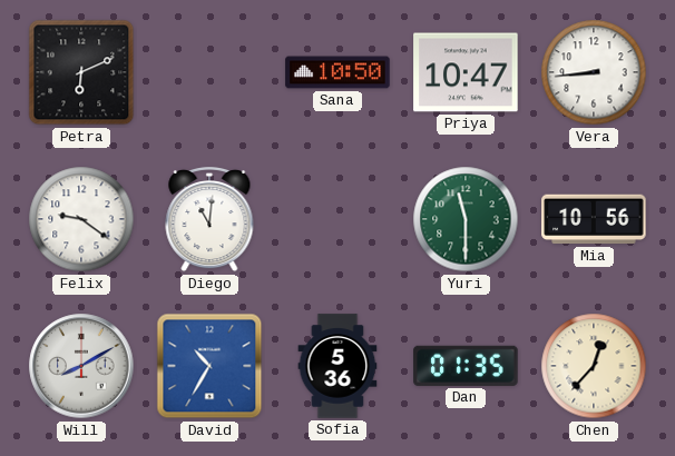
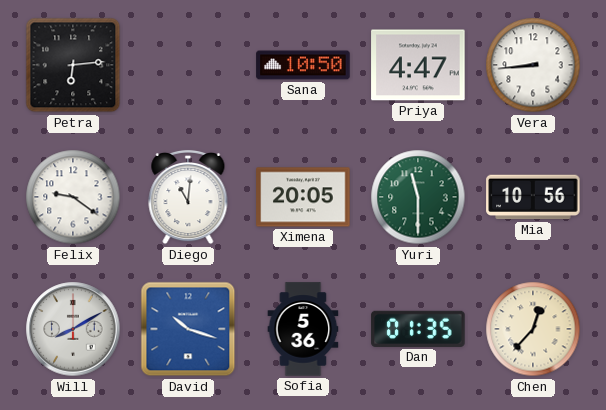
Petra: 6:11 -> 6:14
Priya: 10:47 -> 4:47
Ximena: none -> 20:05
David: 10:35 -> 10:18
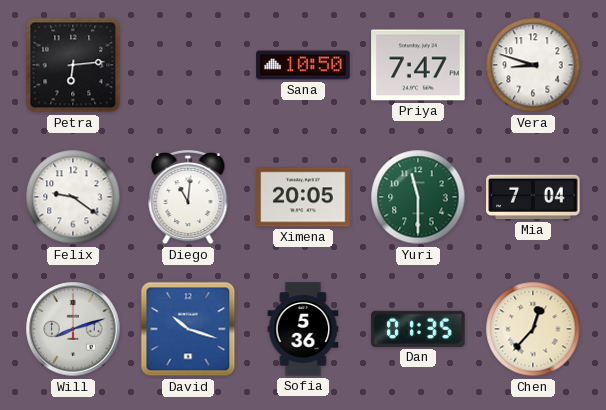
Priya: 4:47 -> 7:47
Vera: 8:44 -> 8:48
Mia: 10:56 -> 7:04
Will: 8:10 -> 8:12
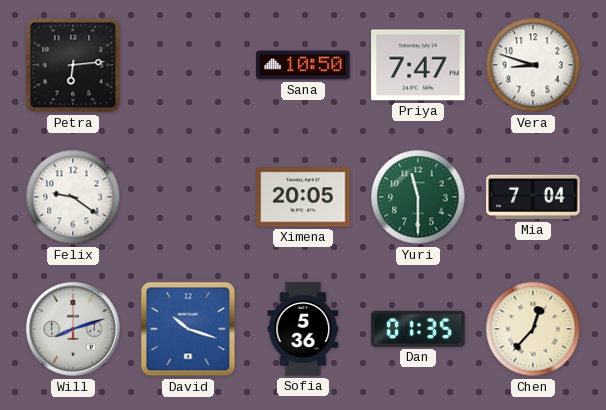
Diego: 11:01 -> none
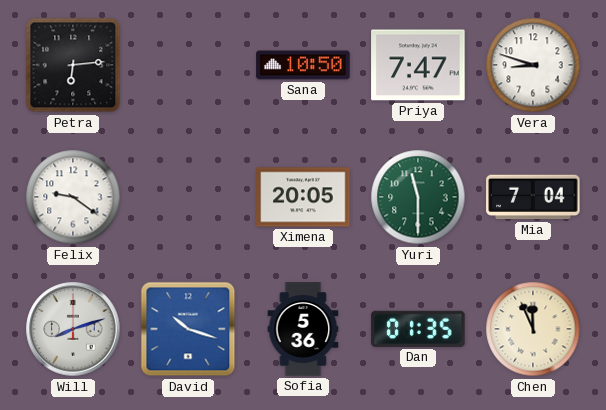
Chen: 12:37 -> 11:56
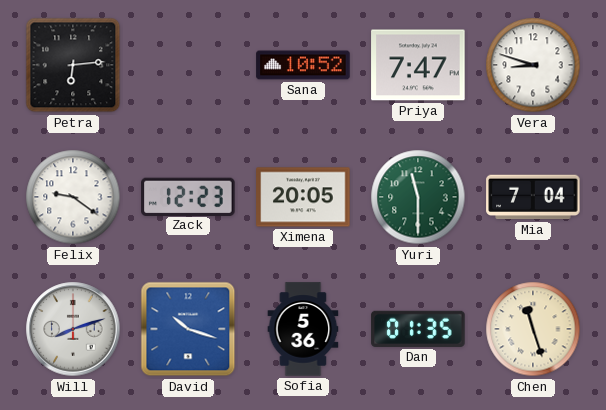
Sana: 10:50 -> 10:52
Zack: none -> 12:23
Chen: 11:56 -> 11:27
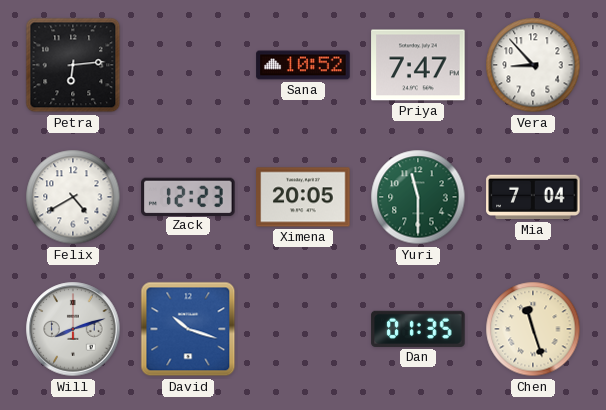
Vera: 8:48 -> 8:53
Felix: 9:21 -> 4:40
Sofia: 5:36 -> none
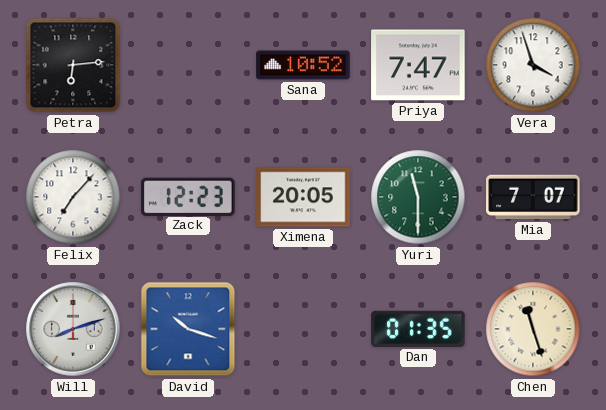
Vera: 8:53 -> 3:57
Felix: 4:40 -> 7:07
Mia: 7:04 -> 7:07
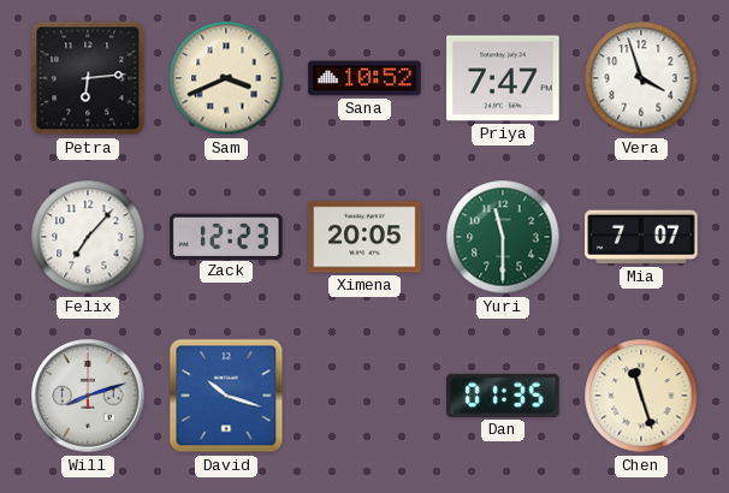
Sam: none -> 3:41
